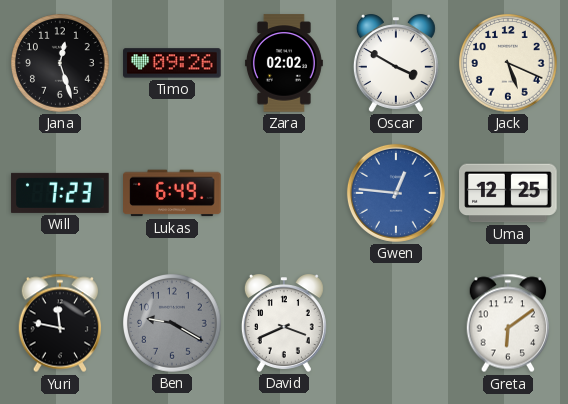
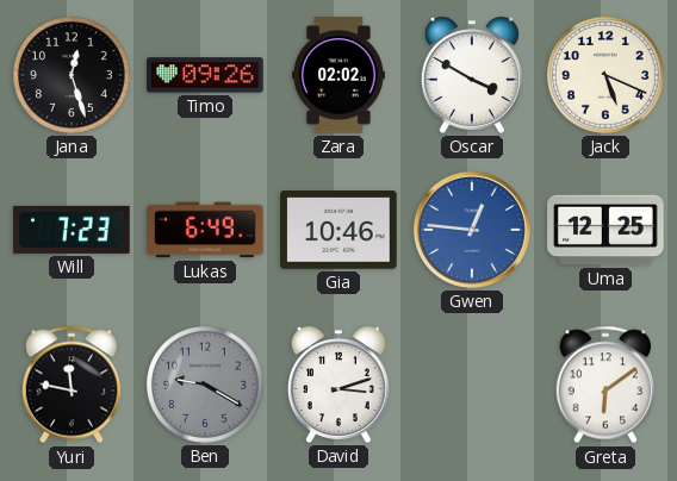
Gia: none -> 10:46
David: 3:41 -> 3:12
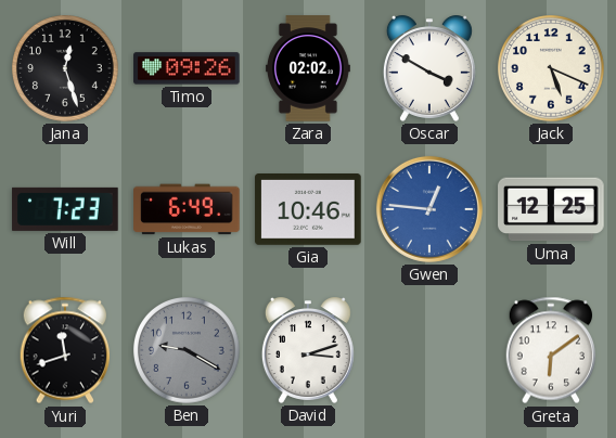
Yuri: 11:47 -> 11:42
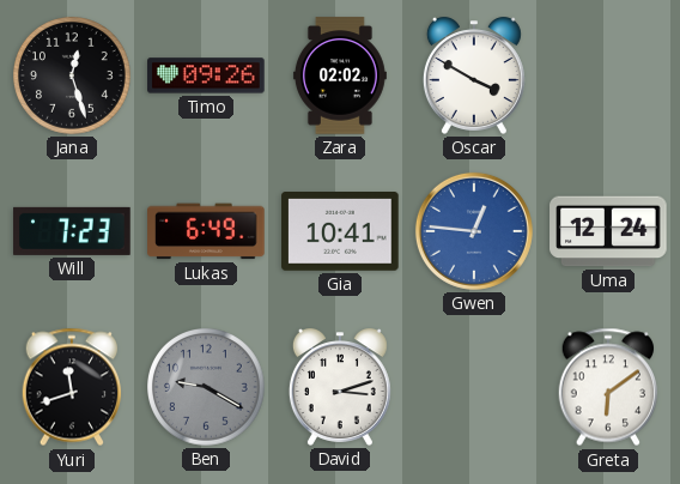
Jack: 5:19 -> none
Gia: 10:46 -> 10:41
Uma: 12:25 -> 12:24
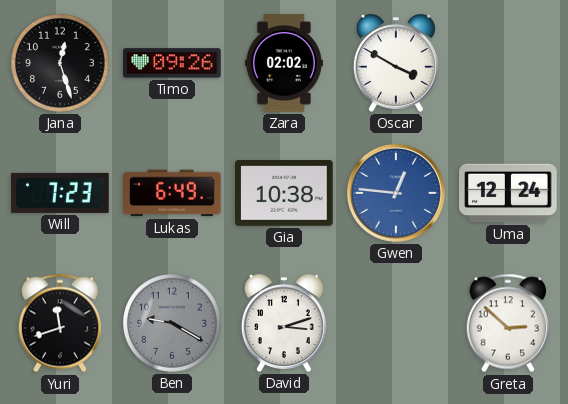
Gia: 10:41 -> 10:38
Greta: 6:09 -> 2:52
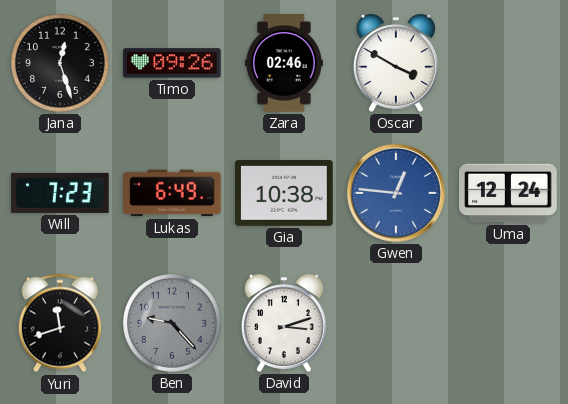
Zara: 02:02 -> 02:46
Ben: 9:20 -> 9:23
Greta: 2:52 -> none
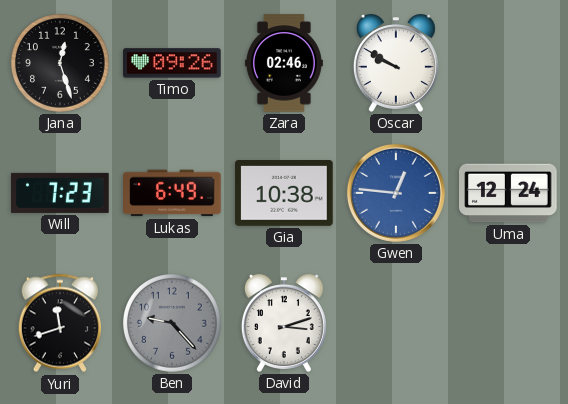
Oscar: 3:50 -> 9:50
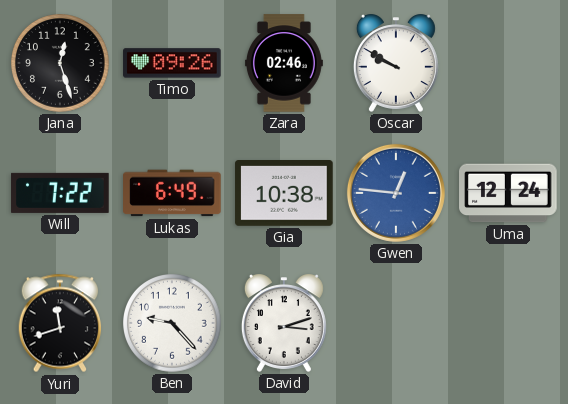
Will: 7:23 -> 7:22
Ben dial: grey -> white
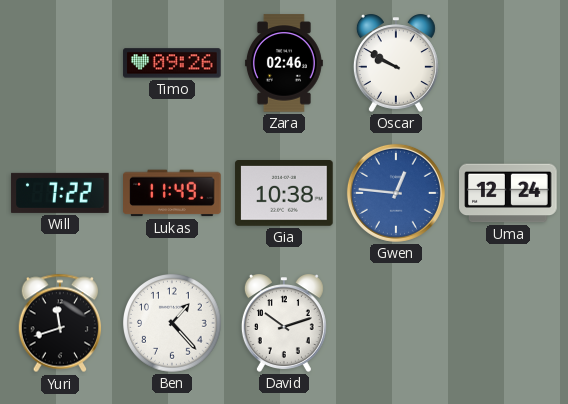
Jana: 12:27 -> none
Lukas: 6:49 -> 11:49
Ben: 9:23 -> 1:23
David: 3:12 -> 10:12
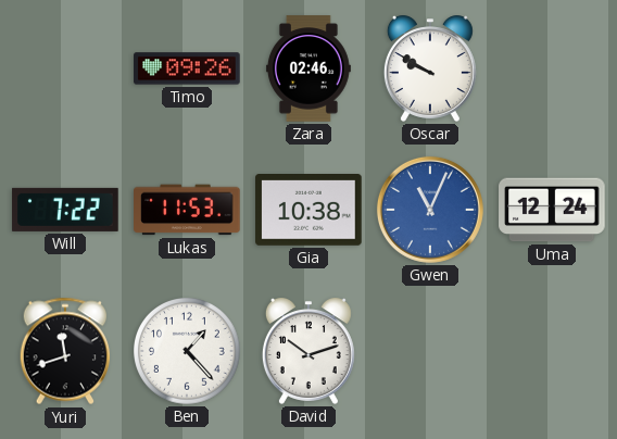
Lukas: 11:49 -> 11:53
Gwen: 12:46 -> 11:04
